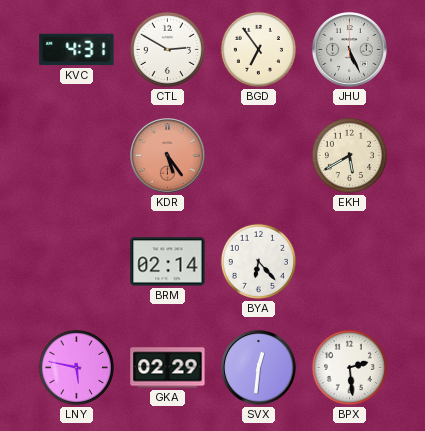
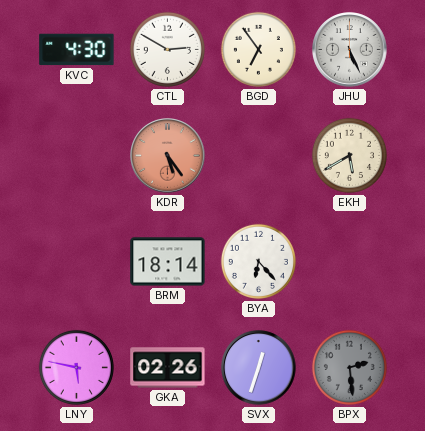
KVC: 4:31 -> 4:30
BRM: 02:14 -> 18:14
GKA: 02:29 -> 02:26
SVX: 12:31 -> 12:33
BPX dial: white -> grey
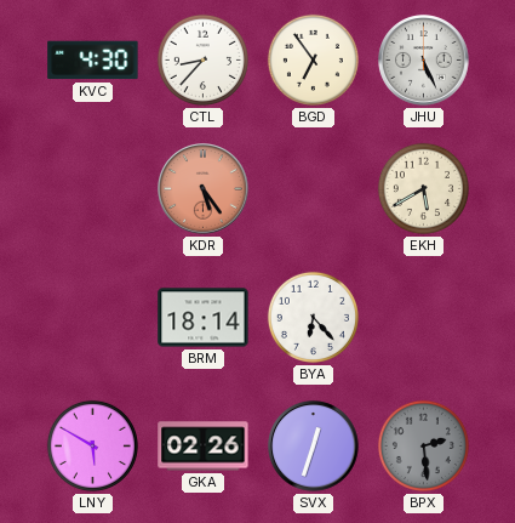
CTL: 2:50 -> 8:37
LNY: 5:47 -> 5:50
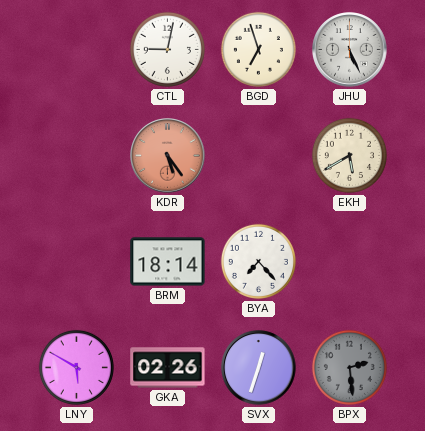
KVC: 4:30 -> none
CTL: 8:37 -> 9:02
BGD: 6:54 -> 6:57
BYA: 6:23 -> 7:23
